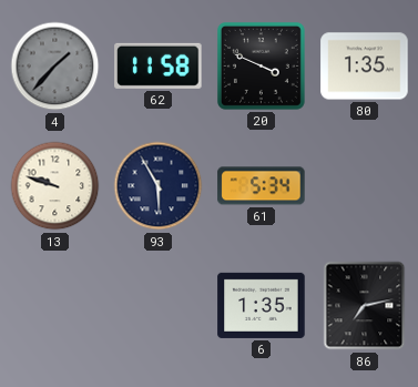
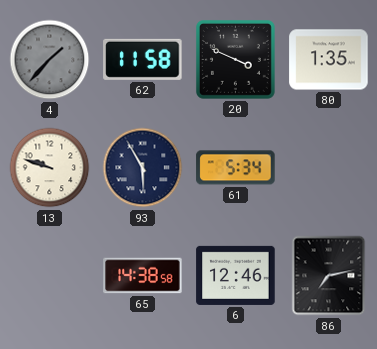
65: none -> 14:38
6: 1:35 -> 12:46
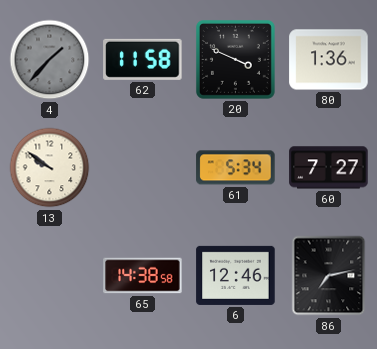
80: 1:35 -> 1:36
13: 9:48 -> 9:51
93: 5:55 -> none
60: none -> 7:27
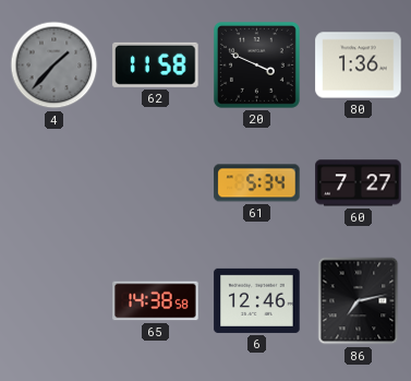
13: 9:51 -> none
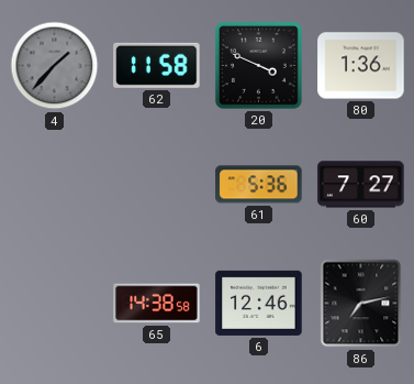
61: 5:34 -> 5:36
